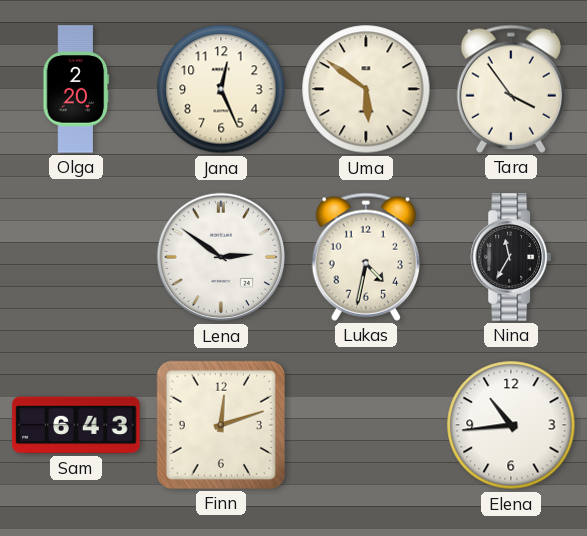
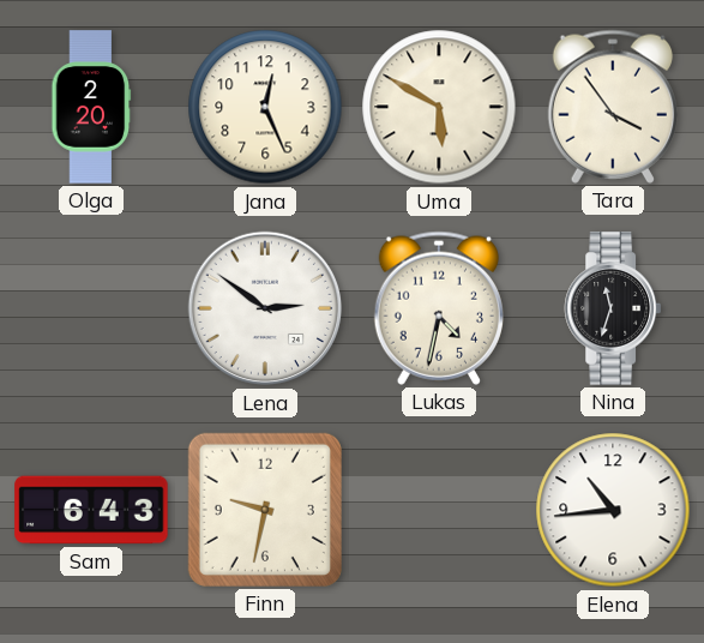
Uma: 5:51 -> 5:50
Nina: 11:35 -> 11:33
Finn: 12:12 -> 9:32
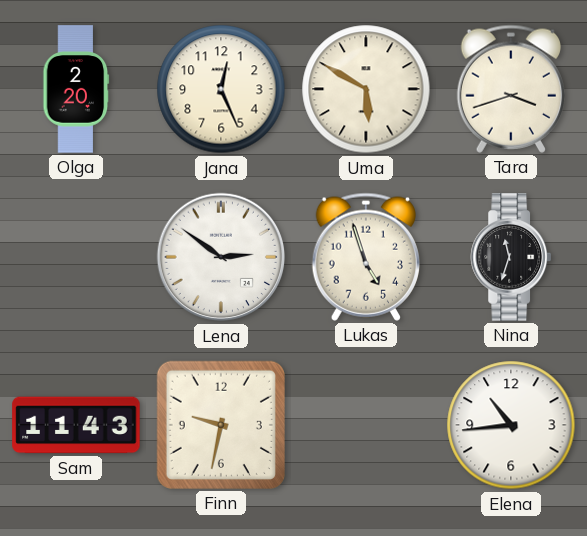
Tara: 3:54 -> 3:42
Lukas: 4:32 -> 4:57
Sam: 6:43 -> 11:43
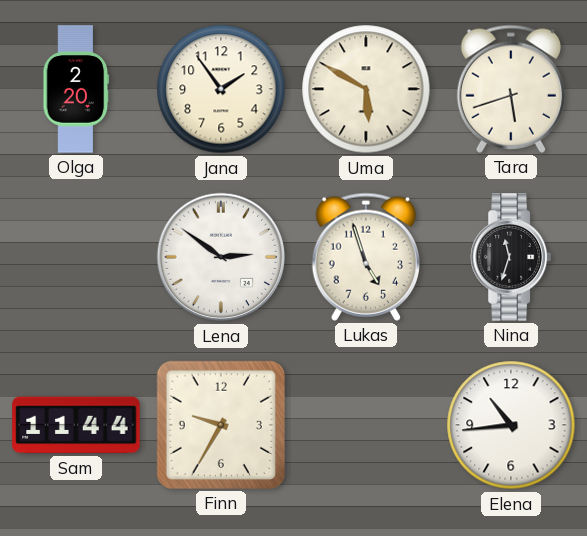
Jana: 12:26 -> 1:54
Tara: 3:42 -> 5:42
Sam: 11:43 -> 11:44
Finn: 9:32 -> 9:35
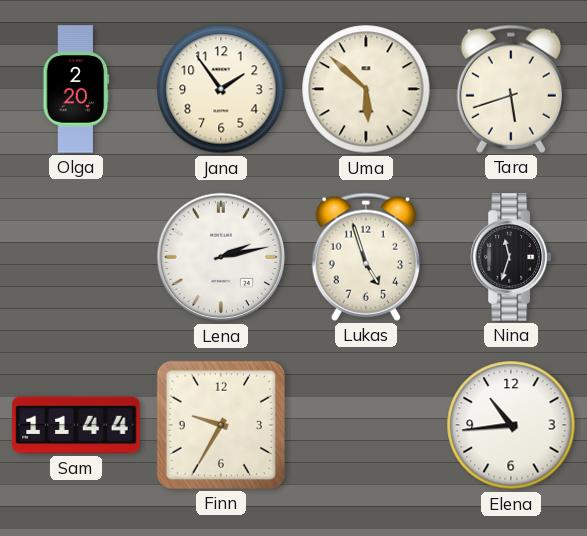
Uma: 5:50 -> 5:52
Lena: 2:51 -> 2:13
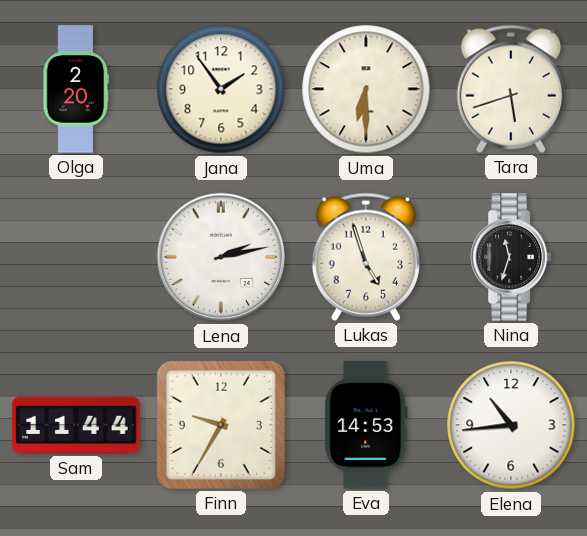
Uma: 5:52 -> 6:30
Eva: none -> 14:53
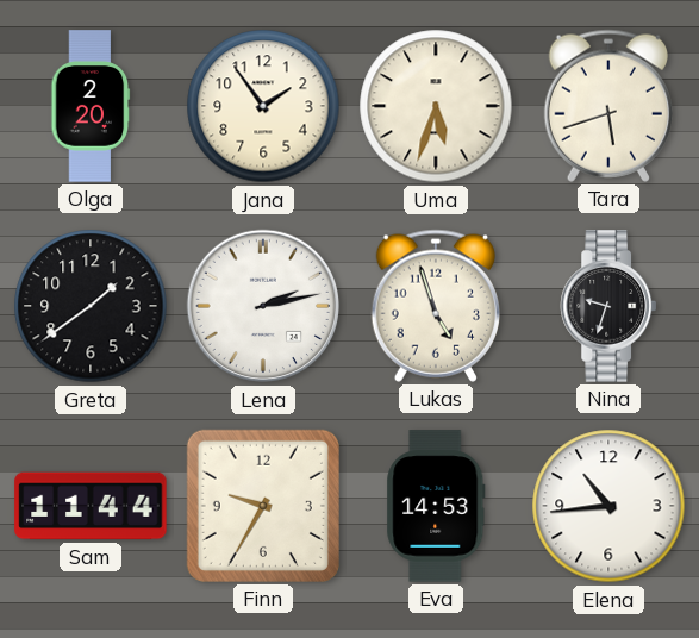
Uma: 6:30 -> 5:33
Greta: none -> 1:39
Nina: 11:33 -> 9:33
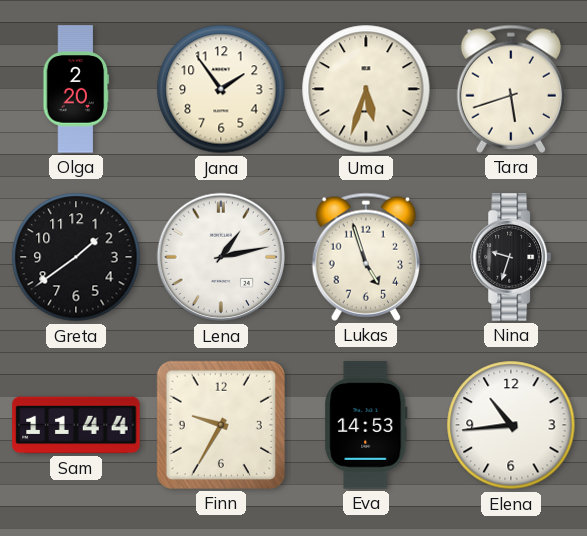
Lena: 2:13 -> 1:13
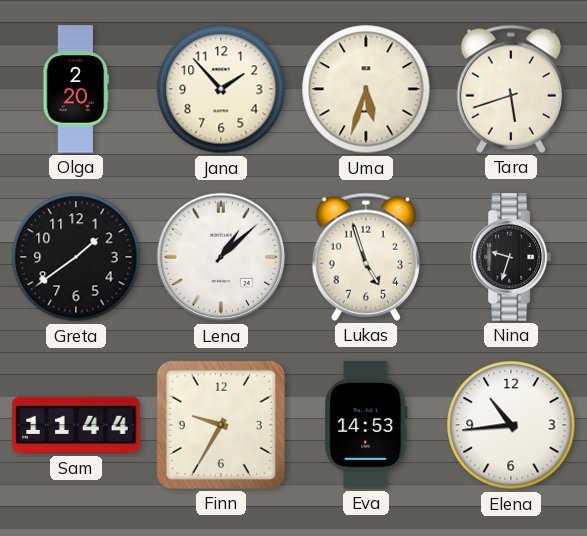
Jana: 1:54 -> 1:53
Lena: 1:13 -> 1:08
